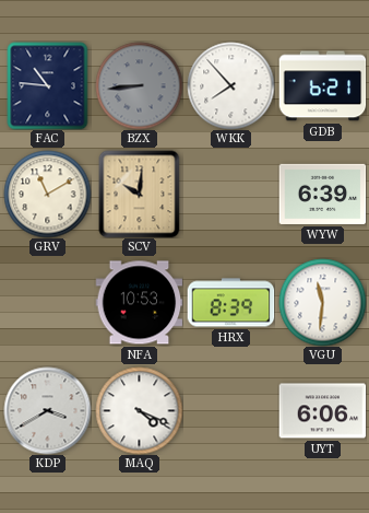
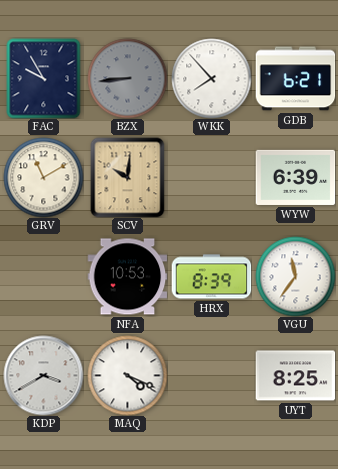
FAC: 10:46 -> 9:55
VGU: 11:31 -> 11:36
UYT: 6:06 -> 8:25
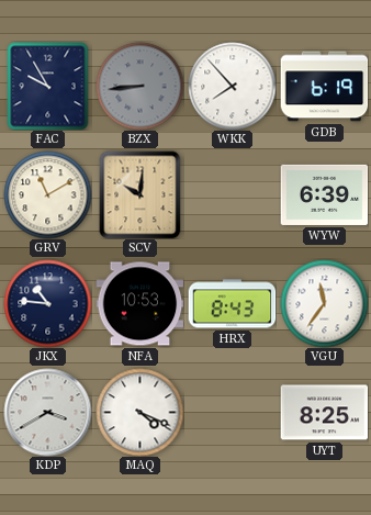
GDB: 6:21 -> 6:19
JKX: none -> 10:46
HRX: 8:39 -> 8:43
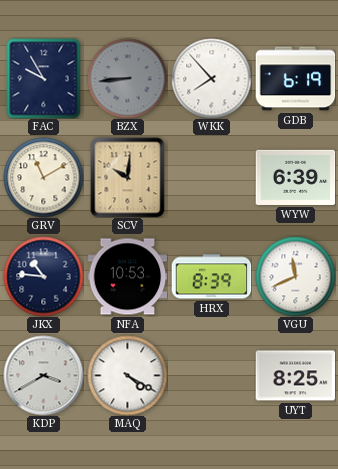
HRX: 8:43 -> 8:39
VGU: 11:36 -> 11:41
MAQ: 4:19 -> 4:20
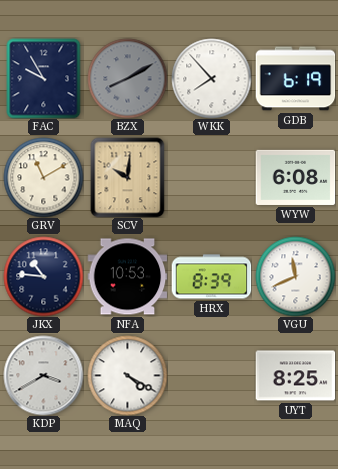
BZX: 8:44 -> 8:10
WYW: 6:39 -> 6:08
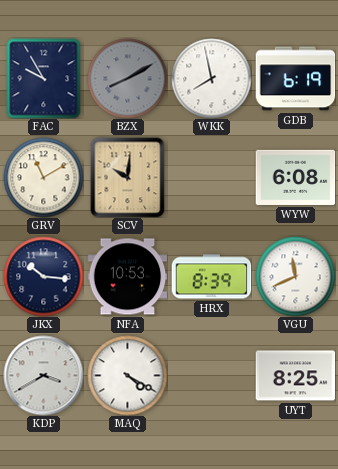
WKK: 7:53 -> 7:58
JKX: 10:46 -> 10:16
